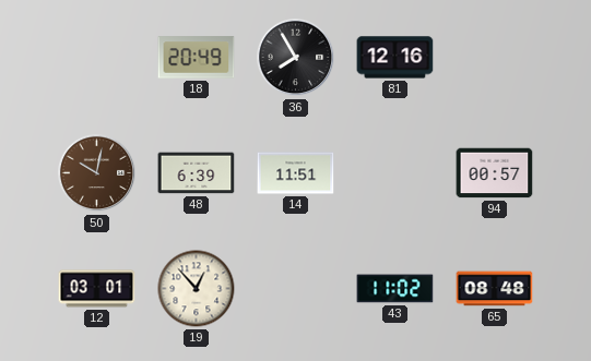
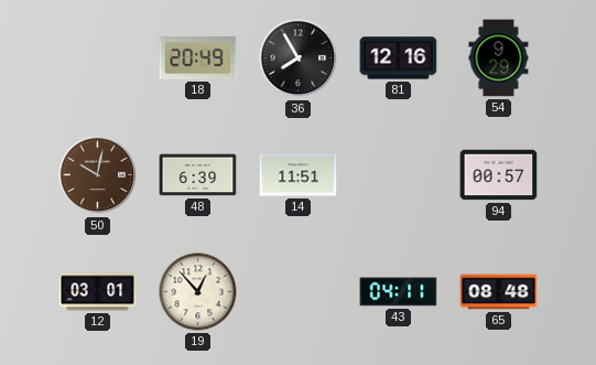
54: none -> 9:29
43: 11:02 -> 04:11
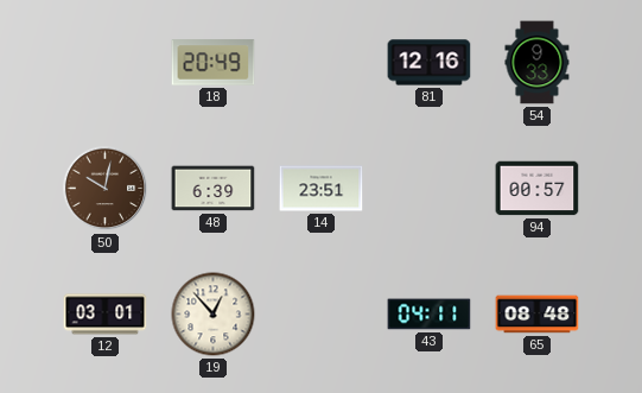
36: 7:55 -> none
54: 9:29 -> 9:33
14: 11:51 -> 23:51
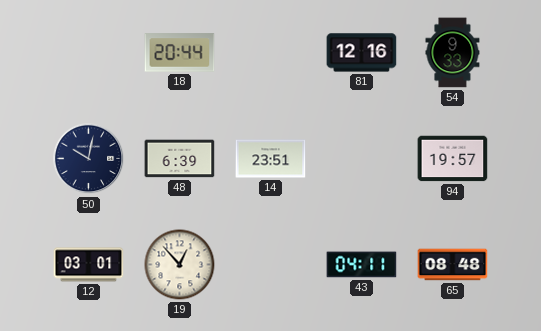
18: 20:49 -> 20:44
50 dial: brown -> navy
94: 00:57 -> 19:57
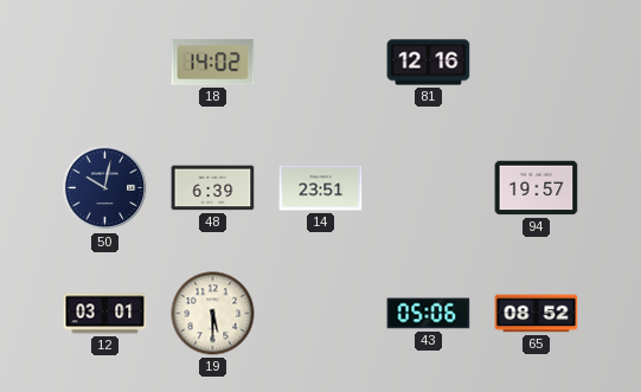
18: 20:44 -> 14:02
54: 9:33 -> none
19: 12:53 -> 5:30
43: 04:11 -> 05:06
65: 08:48 -> 08:52
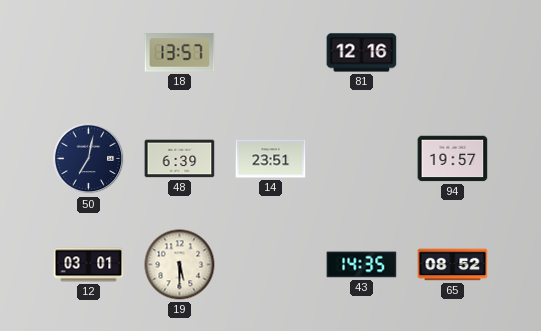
18: 14:02 -> 13:57
50: 10:02 -> 7:02
43: 05:06 -> 14:35
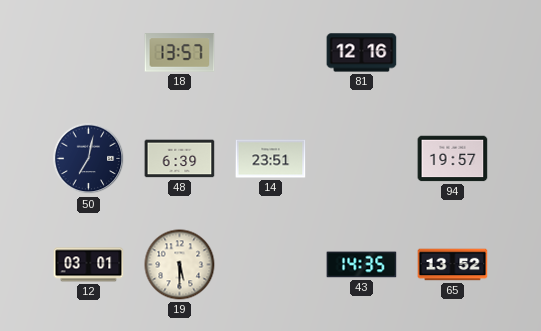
65: 08:52 -> 13:52
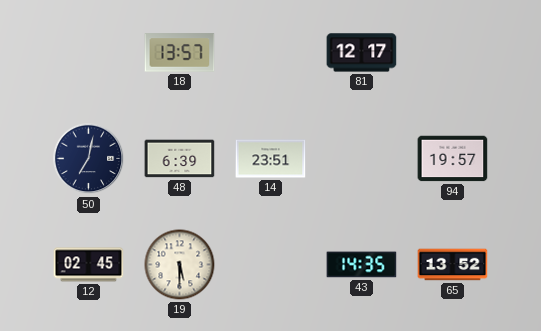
81: 12:16 -> 12:17
12: 03:01 -> 02:45
